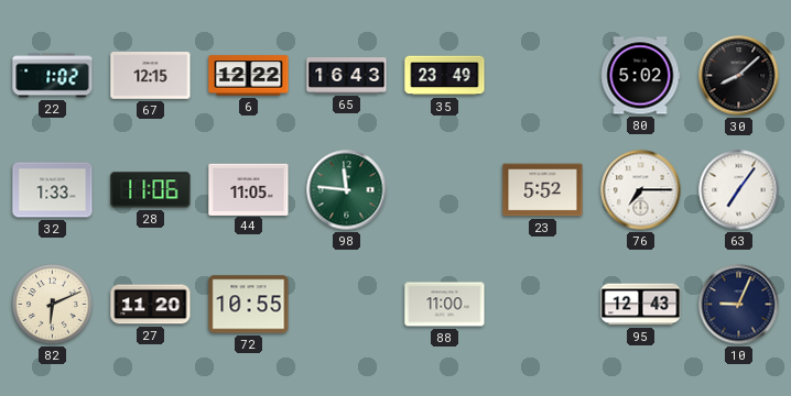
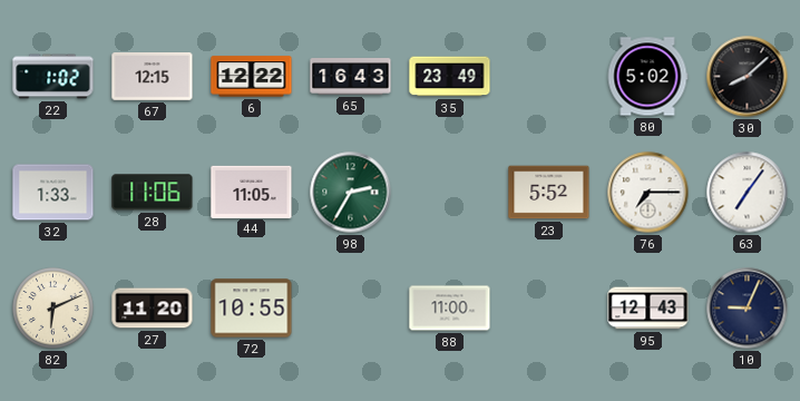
98: 11:46 -> 2:35
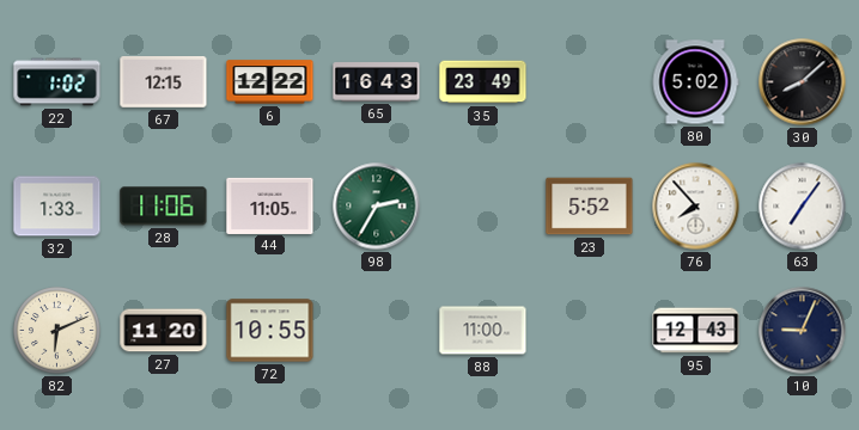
76: 7:15 -> 7:53
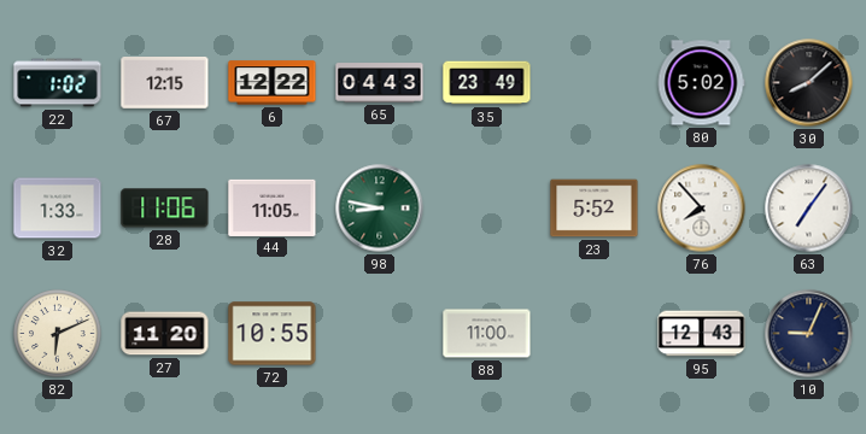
65: 16:43 -> 04:43
98: 2:35 -> 8:47
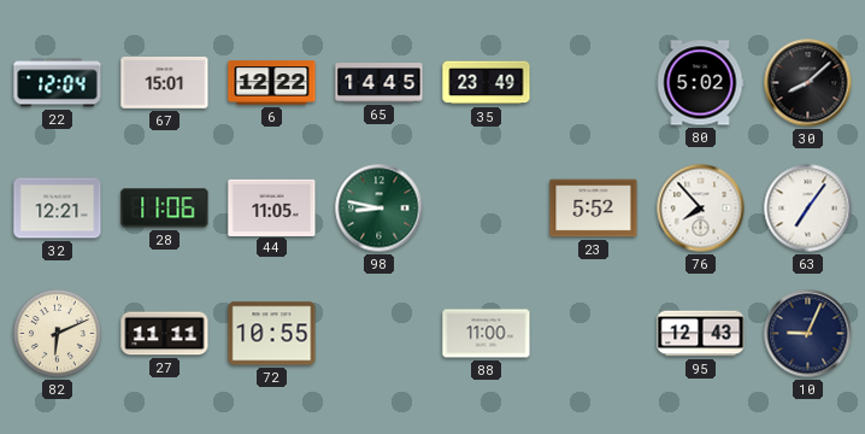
22: 1:02 -> 12:04
67: 12:15 -> 15:01
65: 04:43 -> 14:45
32: 1:33 -> 12:21
27: 11:20 -> 11:11
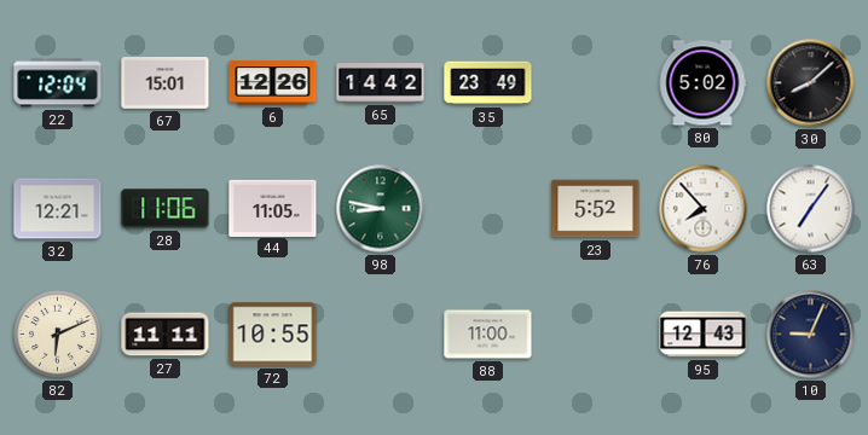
6: 12:22 -> 12:26
65: 14:45 -> 14:42
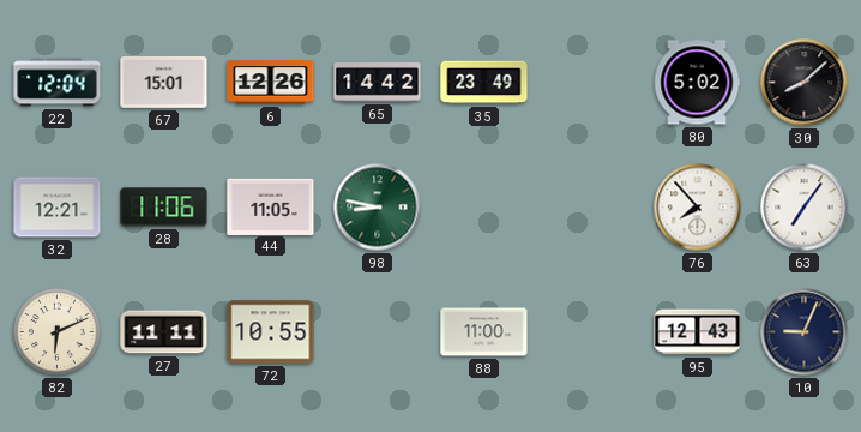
23: 5:52 -> none
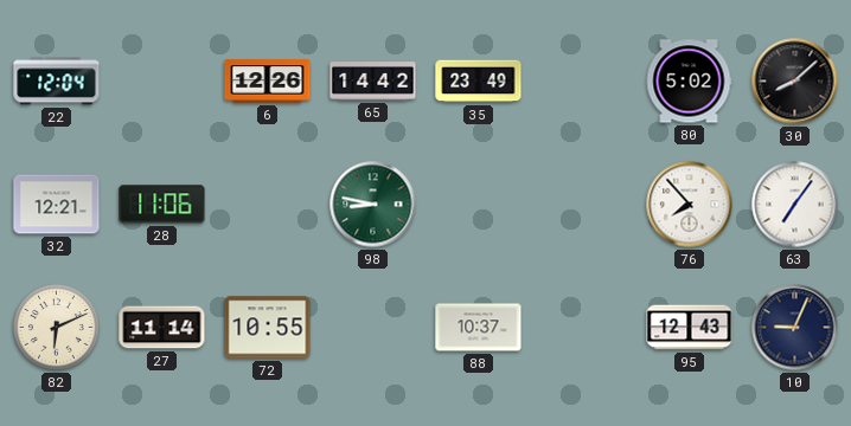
67: 15:01 -> none
44: 11:05 -> none
27: 11:11 -> 11:14
88: 11:00 -> 10:37
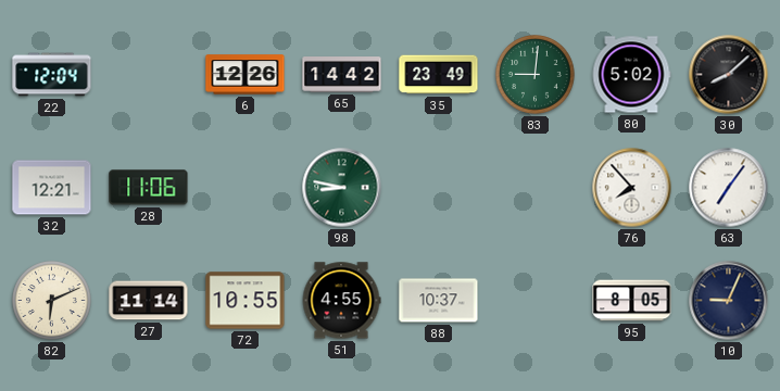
83: none -> 9:01
51: none -> 4:55
95: 12:43 -> 8:05
